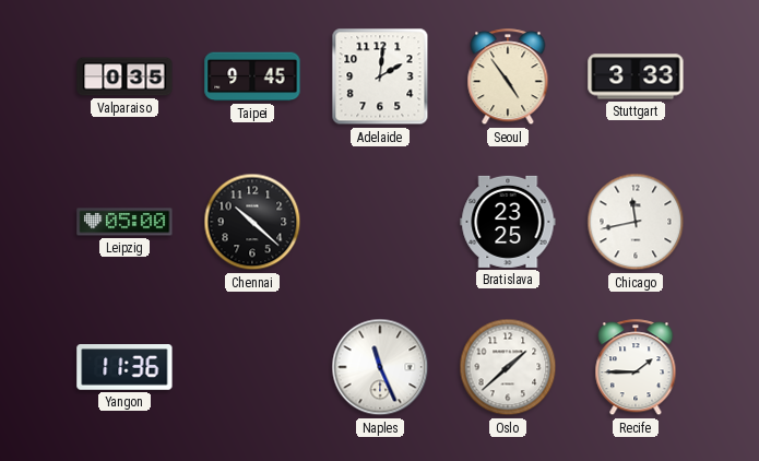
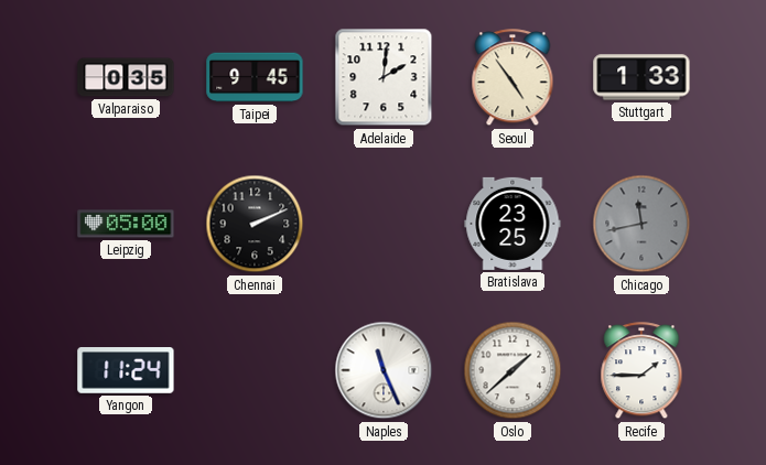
Stuttgart: 3:33 -> 1:33
Chennai: 10:22 -> 2:11
Chicago dial: white -> grey
Yangon: 11:36 -> 11:24
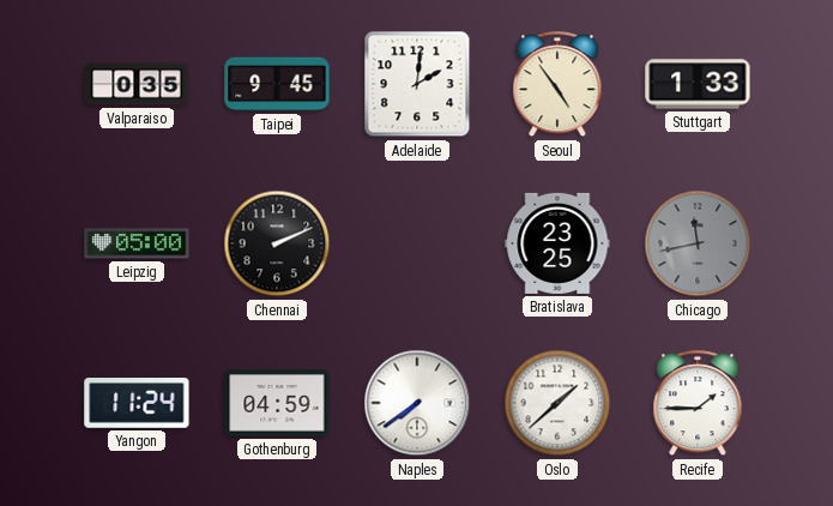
Gothenburg: none -> 04:59
Naples: 11:26 -> 7:39
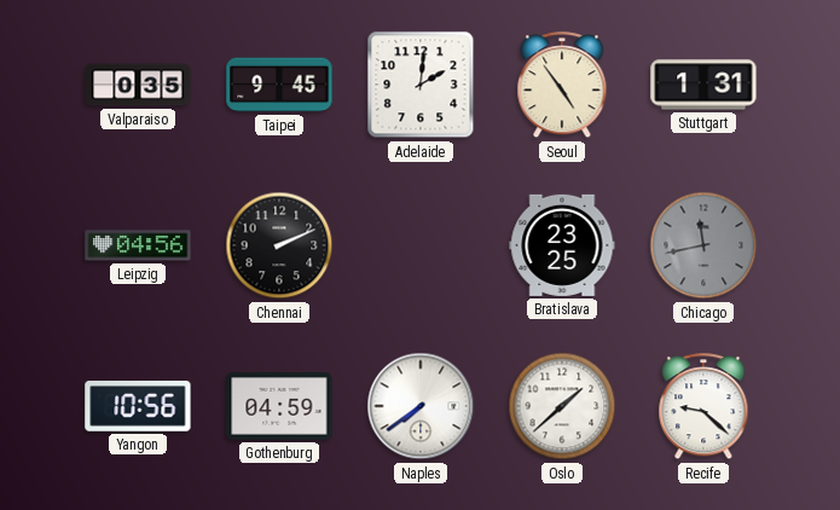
Stuttgart: 1:33 -> 1:31
Leipzig: 05:00 -> 04:56
Yangon: 11:24 -> 10:56
Recife: 1:45 -> 9:22
